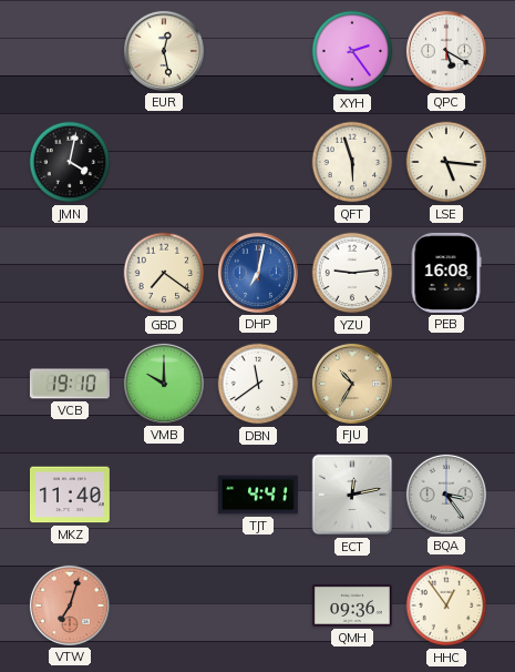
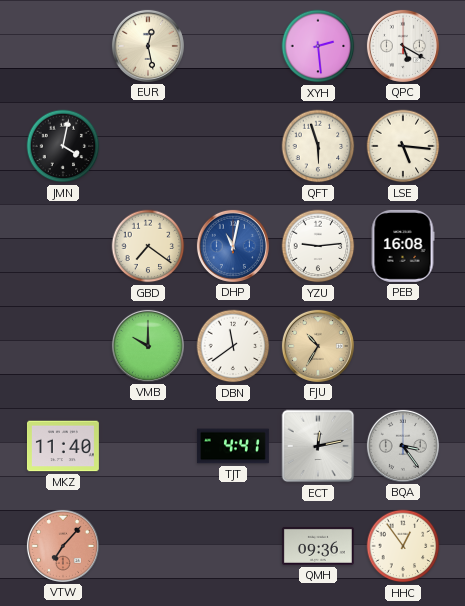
XYH: 2:24 -> 2:29
DHP: 7:02 -> 11:02
VCB: 19:10 -> none
VTW: 7:03 -> 7:07
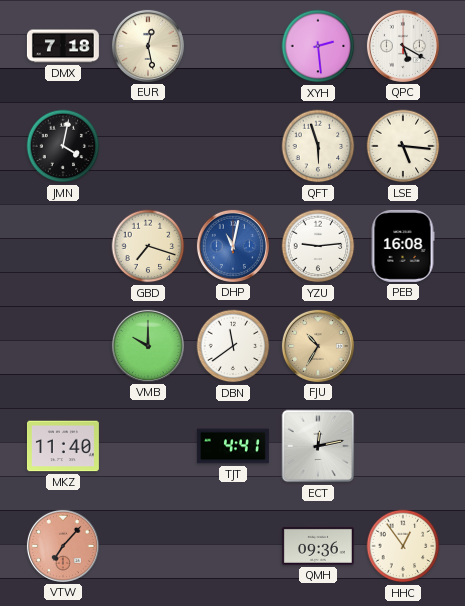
DMX: none -> 7:18
GBD: 7:21 -> 7:18
BQA: 3:24 -> none
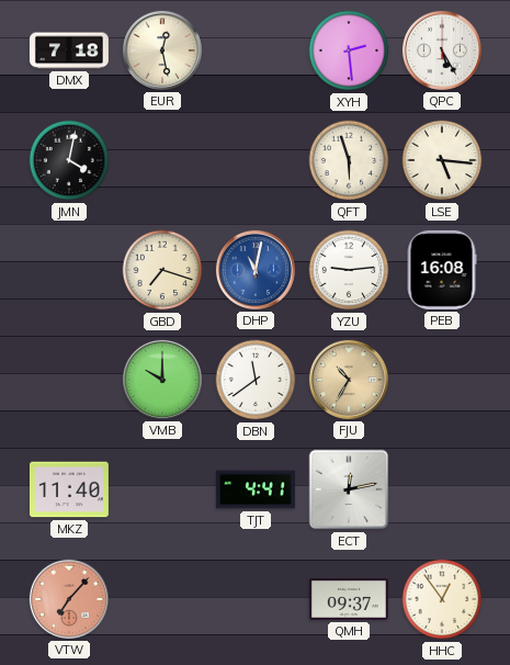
QPC: 5:20 -> 5:25
QMH: 09:36 -> 09:37
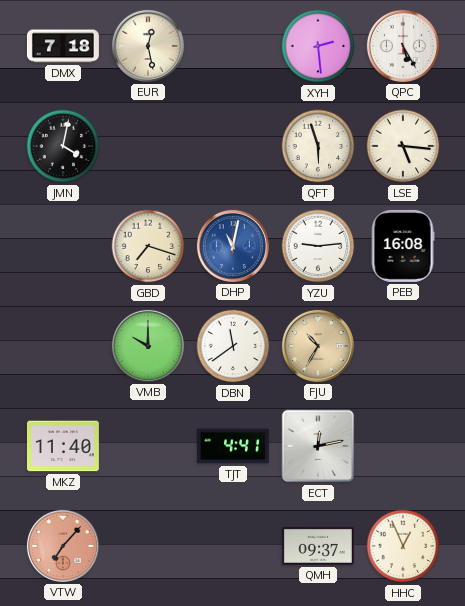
HHC: 12:54 -> 12:56
